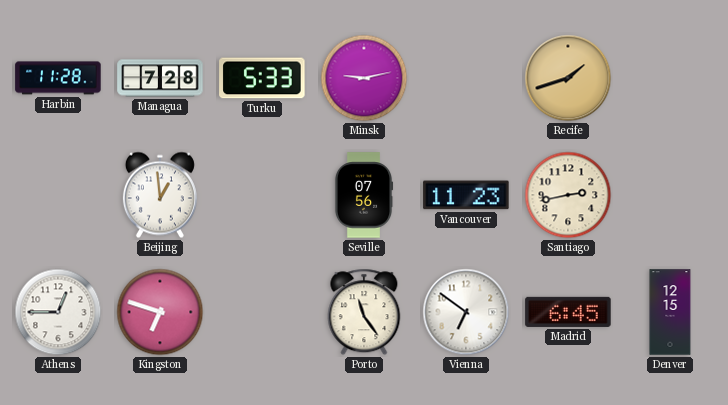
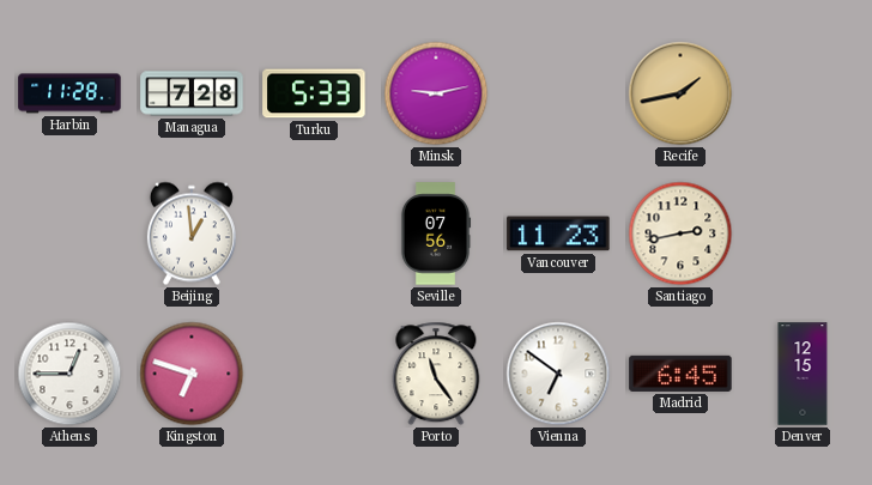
Recife: 1:42 -> 1:43
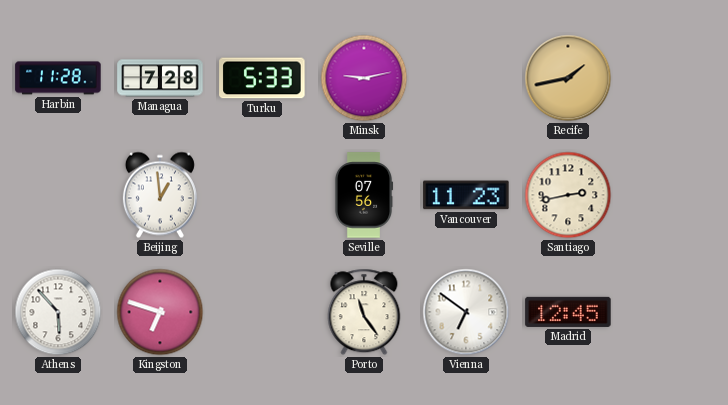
Athens: 12:45 -> 5:53
Madrid: 6:45 -> 12:45
Denver: 12:15 -> none
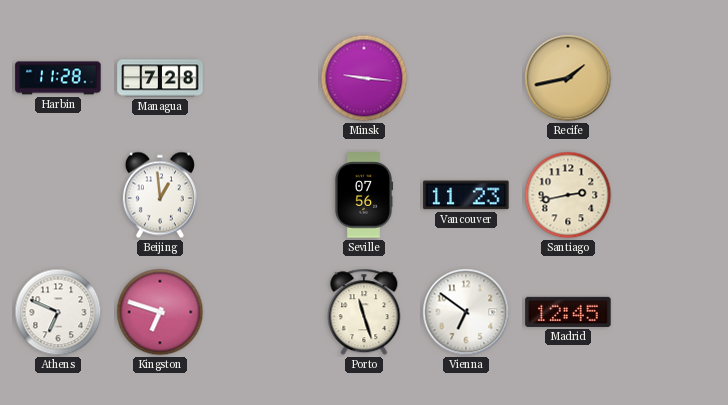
Turku: 5:33 -> none
Minsk: 9:13 -> 9:16
Athens: 5:53 -> 6:49
Porto: 11:24 -> 11:27
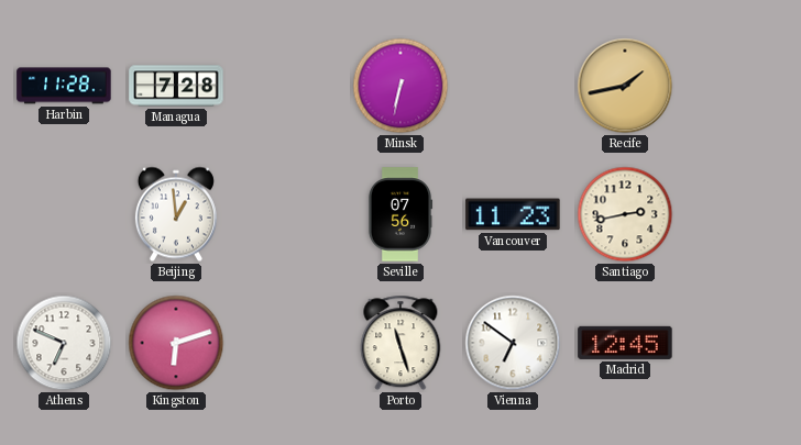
Minsk: 9:16 -> 6:32
Kingston: 6:48 -> 6:12
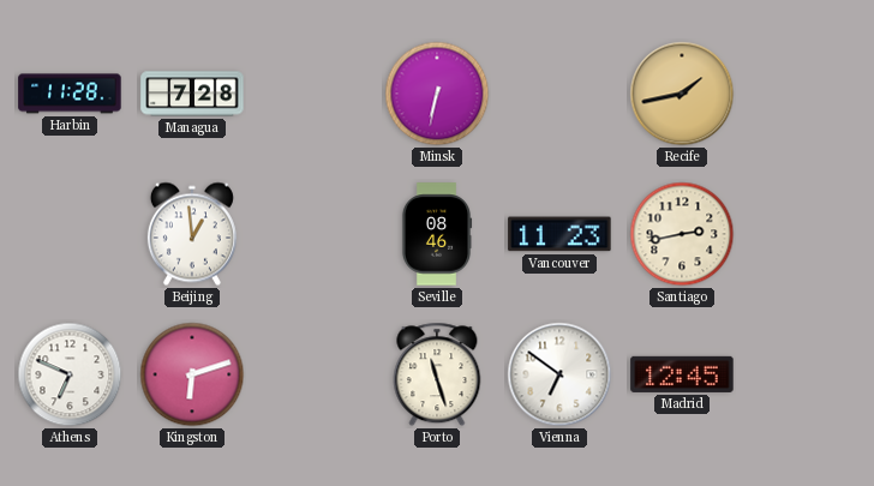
Seville: 07:56 -> 08:46
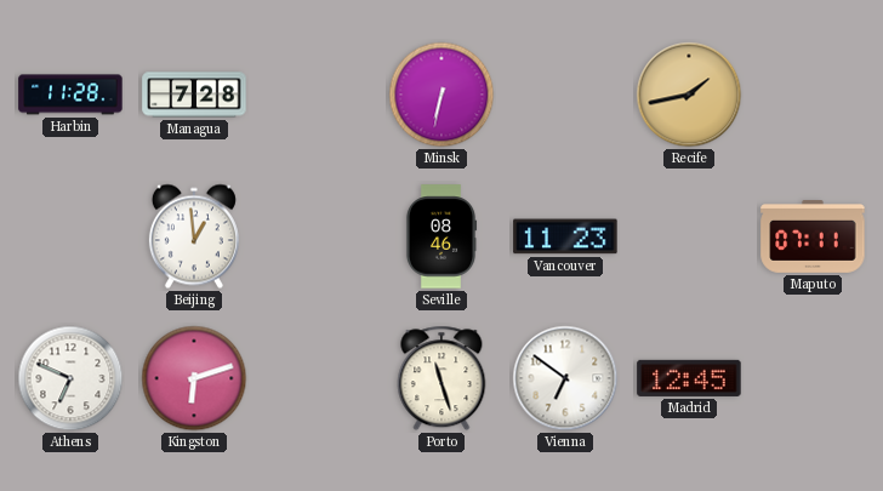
Santiago: 2:43 -> none
Maputo: none -> 07:11
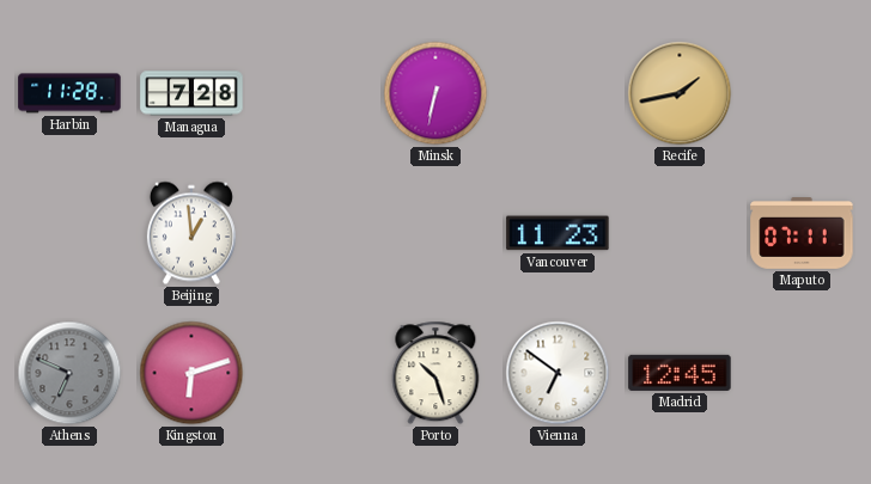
Seville: 08:46 -> none
Athens dial: white -> grey
Porto: 11:27 -> 10:27
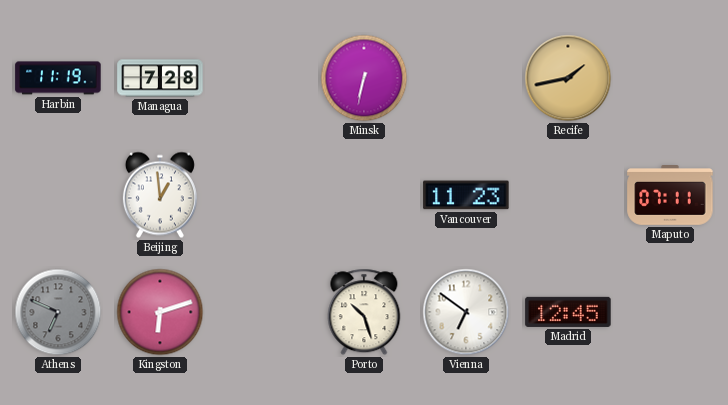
Harbin: 11:28 -> 11:19
